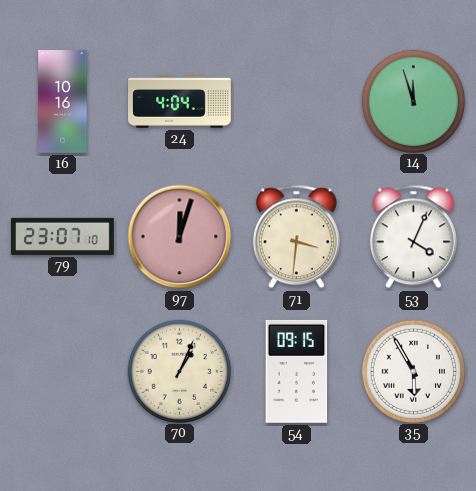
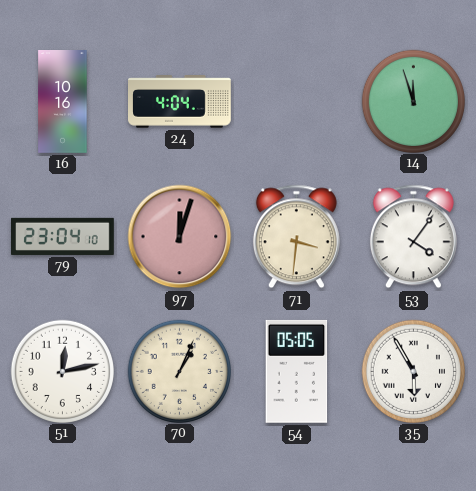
79: 23:07 -> 23:04
53: 4:04 -> 4:06
51: none -> 12:13
54: 09:15 -> 05:05
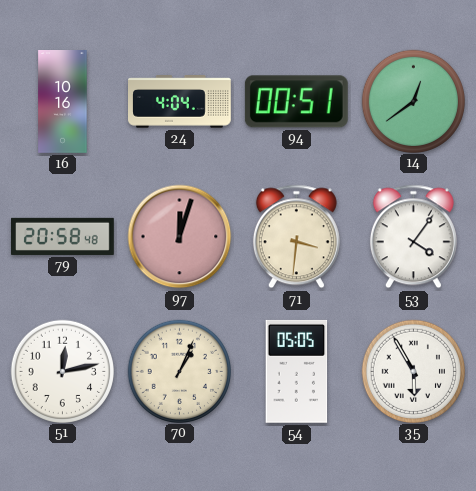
94: none -> 00:51
14: 11:57 -> 12:39
79: 23:04 -> 20:58
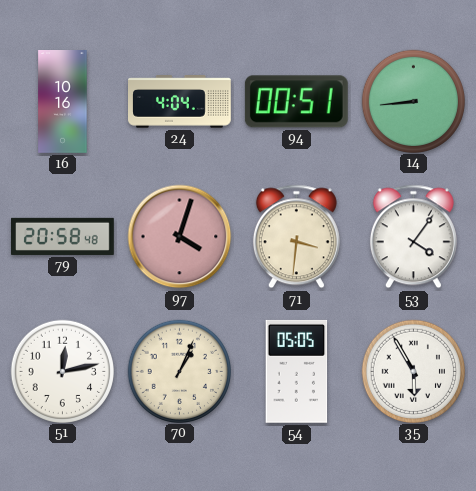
14: 12:39 -> 8:44
97: 12:03 -> 4:03
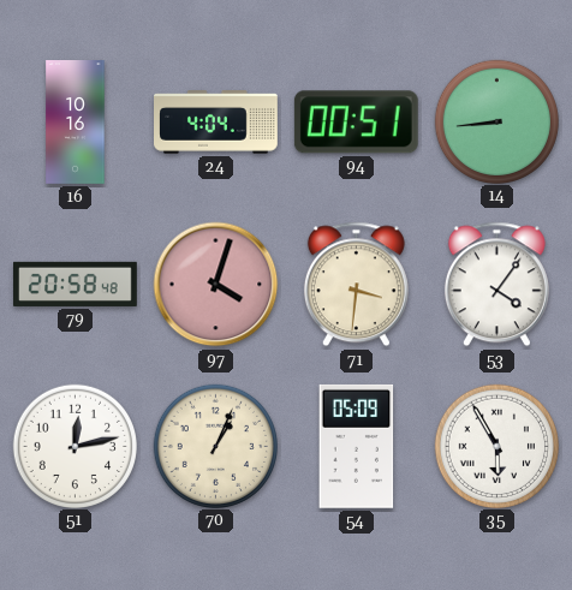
54: 05:05 -> 05:09
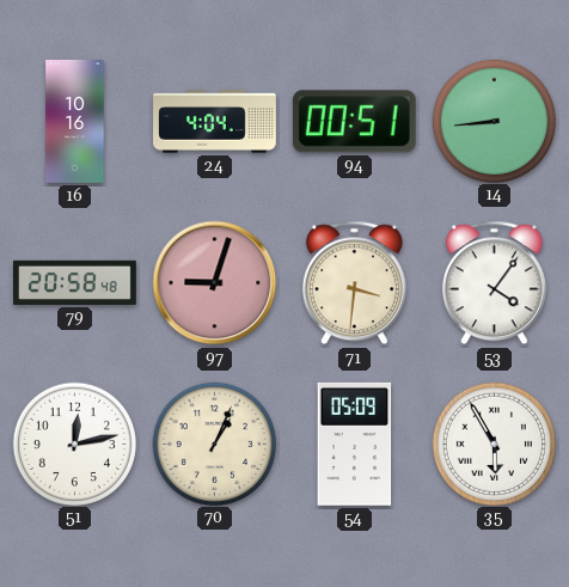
97: 4:03 -> 9:03
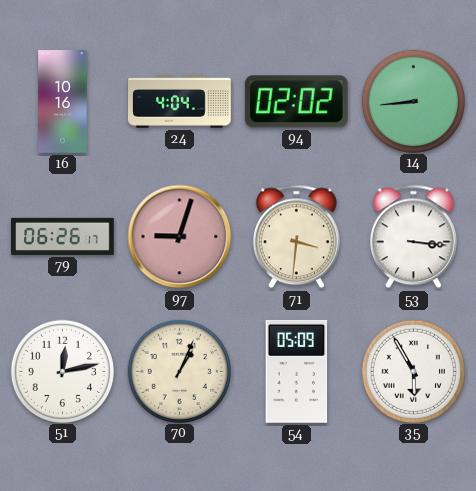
94: 00:51 -> 02:02
79: 20:58 -> 06:26
53: 4:06 -> 3:16
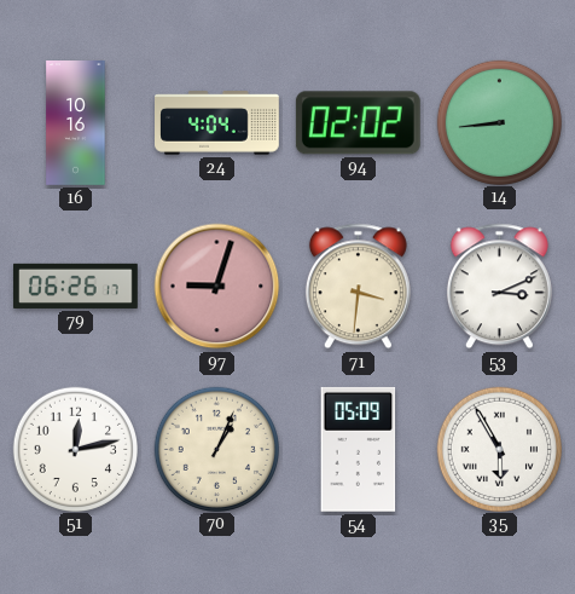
53: 3:16 -> 3:11
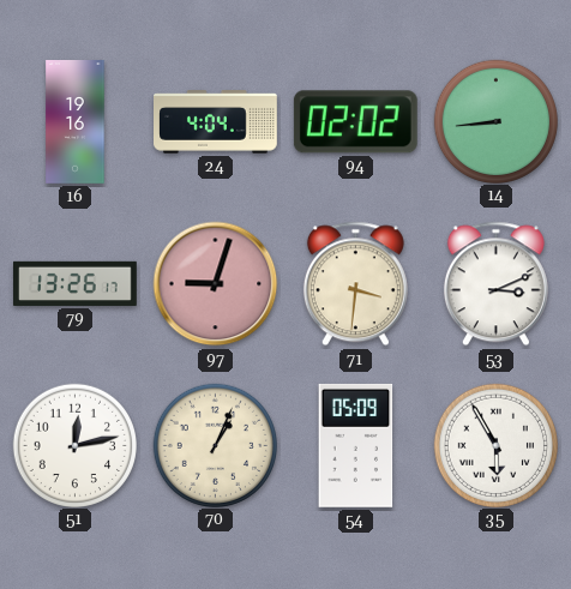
16: 10:16 -> 19:16
79: 06:26 -> 13:26
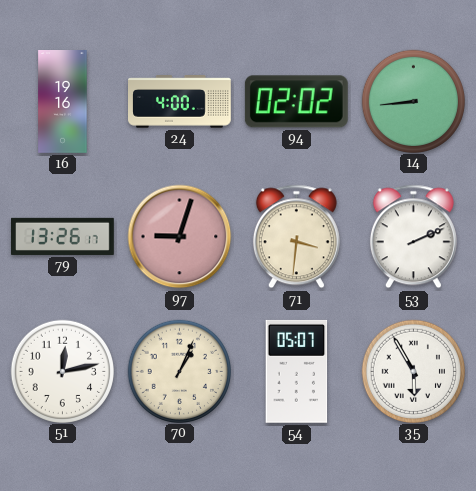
24: 4:04 -> 4:00
53: 3:11 -> 2:11
54: 05:09 -> 05:07
